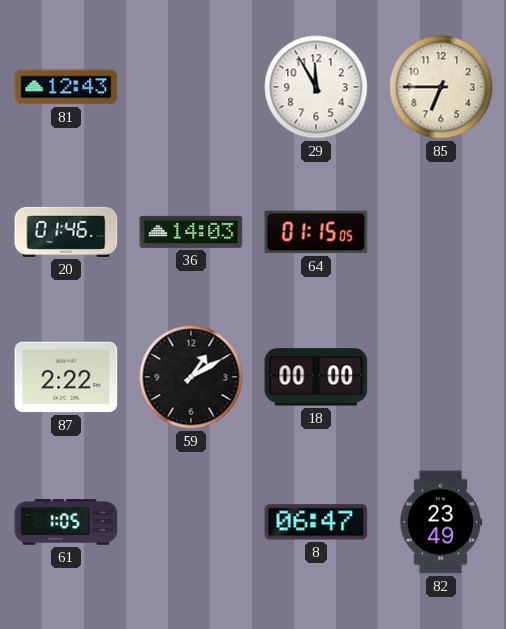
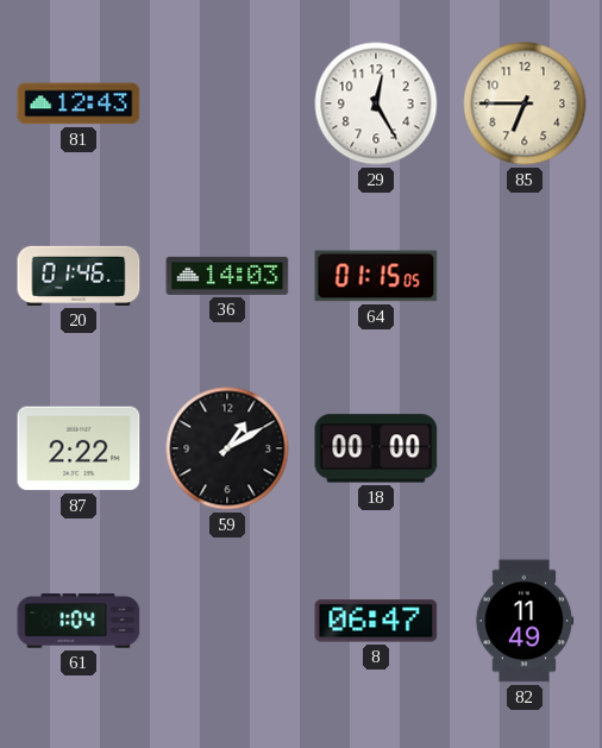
29: 11:55 -> 12:25
61: 1:05 -> 1:04
82: 23:49 -> 11:49
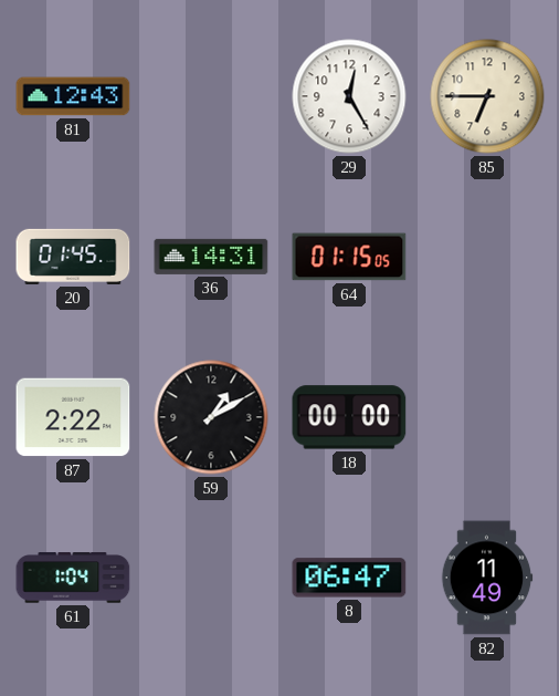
20: 01:46 -> 01:45
36: 14:03 -> 14:31
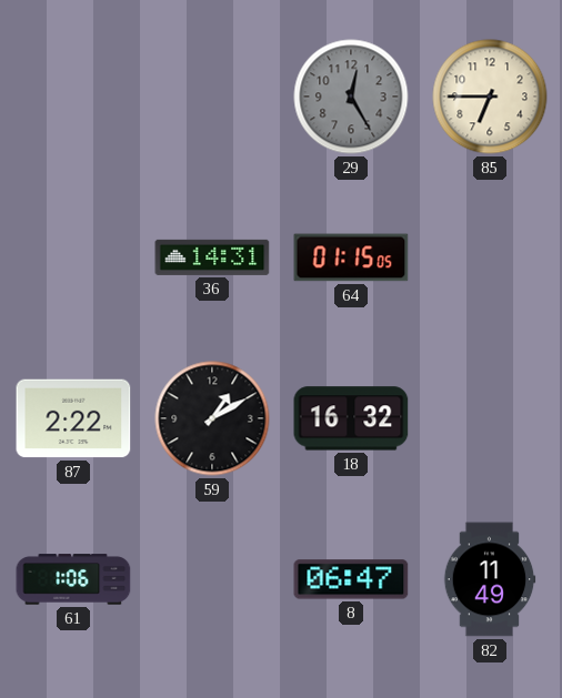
81: 12:43 -> none
29 dial: white -> grey
20: 01:45 -> none
18: 00:00 -> 16:32
61: 1:04 -> 1:06
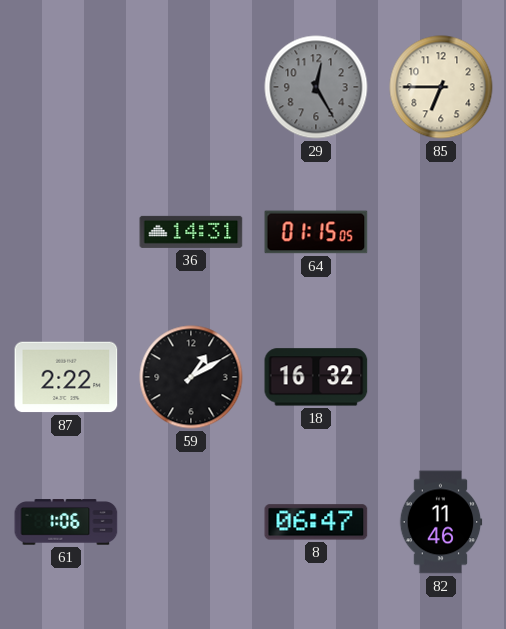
82: 11:49 -> 11:46
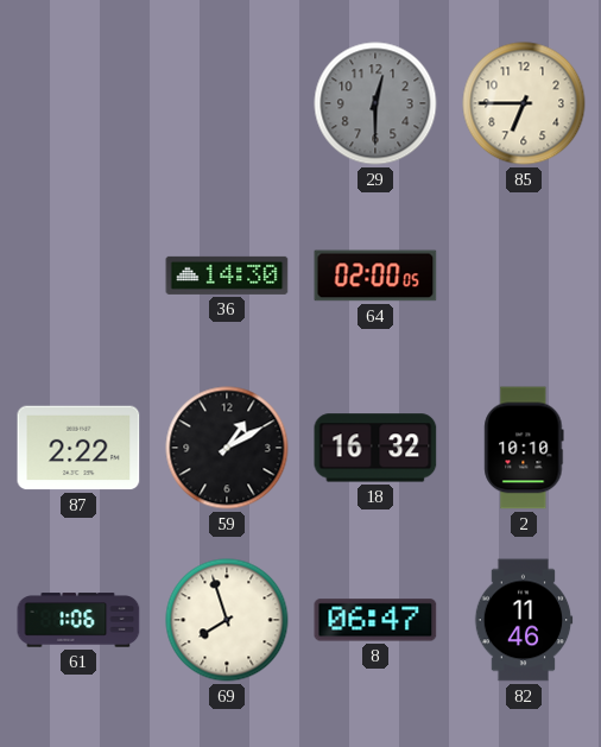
29: 12:25 -> 12:30
36: 14:31 -> 14:30
64: 01:15 -> 02:00
2: none -> 10:10
69: none -> 7:57
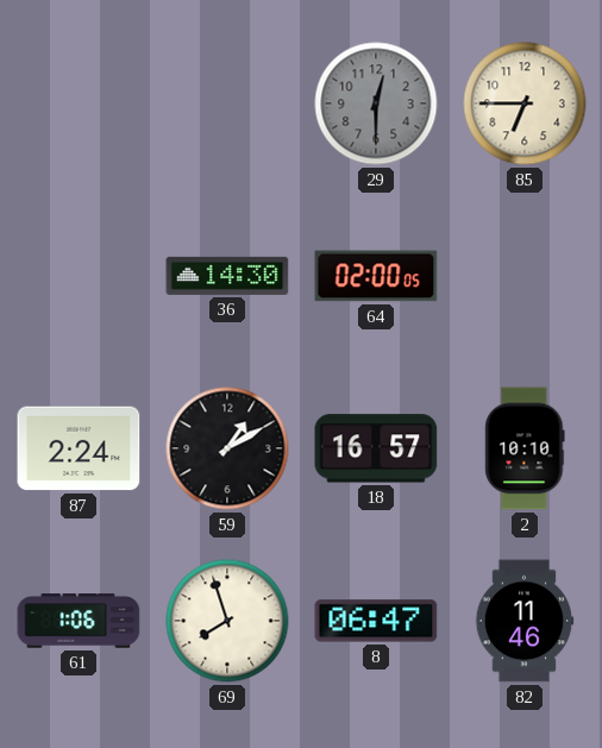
87: 2:22 -> 2:24
18: 16:32 -> 16:57
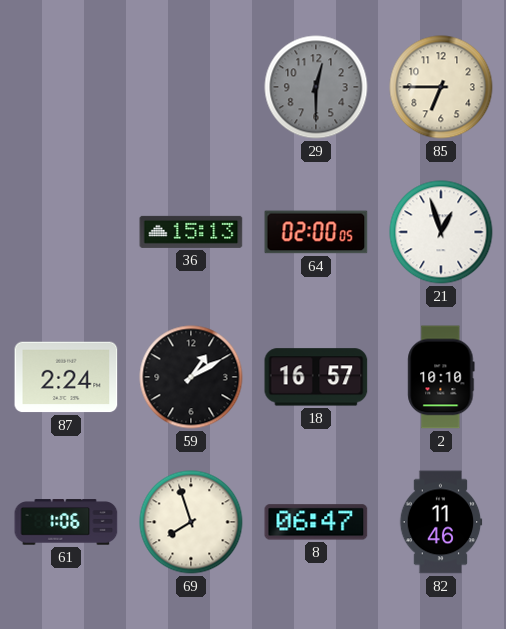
36: 14:30 -> 15:13
21: none -> 12:57
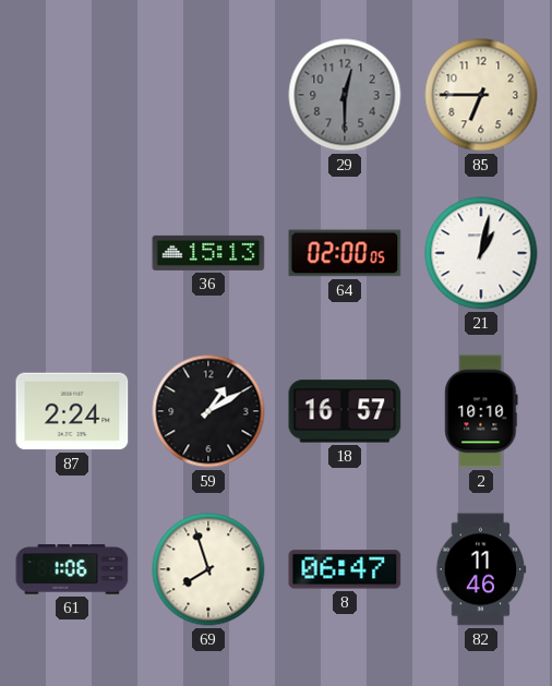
21: 12:57 -> 1:02
